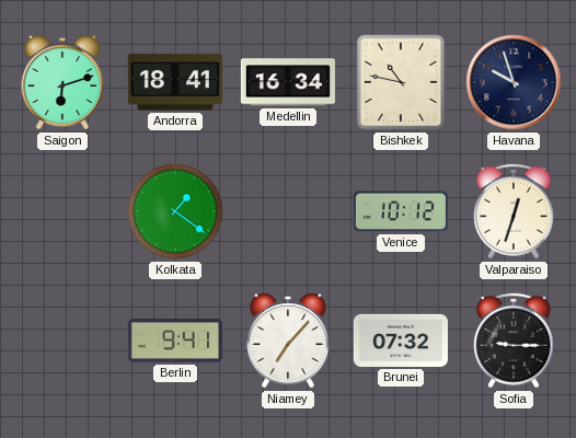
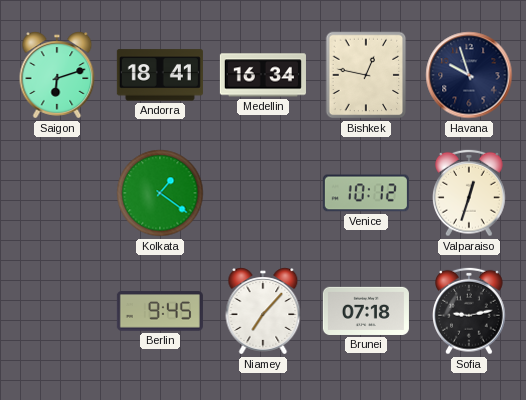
Bishkek: 10:47 -> 12:47
Berlin: 9:41 -> 9:45
Brunei: 07:32 -> 07:18
Sofia: 9:15 -> 9:13
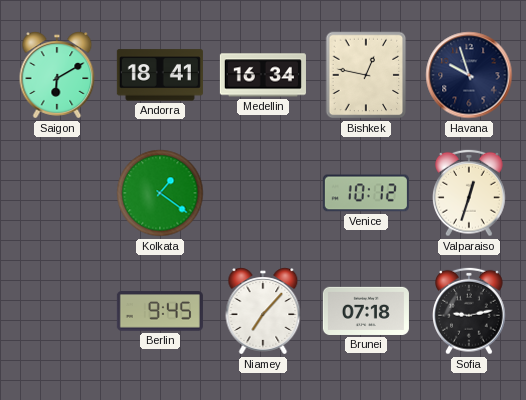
Saigon: 6:12 -> 6:10
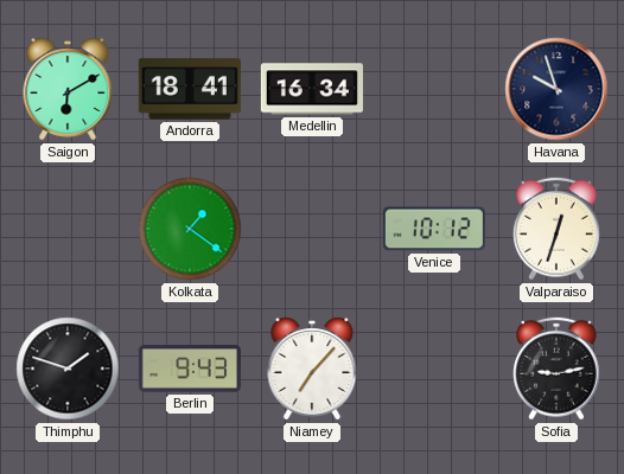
Bishkek: 12:47 -> none
Thimphu: none -> 1:48
Berlin: 9:45 -> 9:43
Brunei: 07:18 -> none
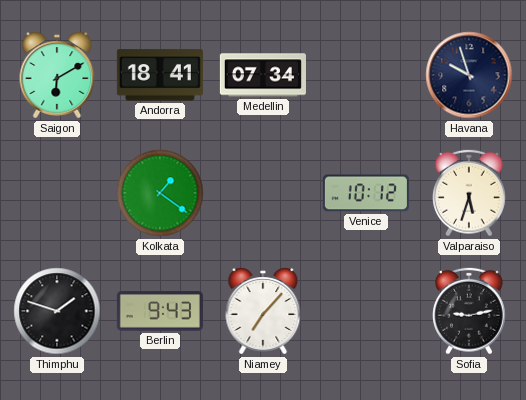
Medellin: 16:34 -> 07:34
Valparaiso: 12:33 -> 5:33
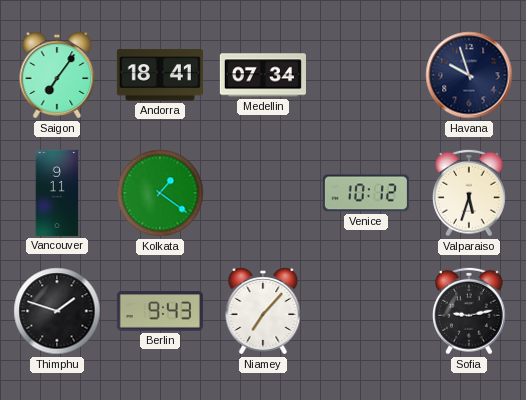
Saigon: 6:10 -> 7:06
Vancouver: none -> 9:11
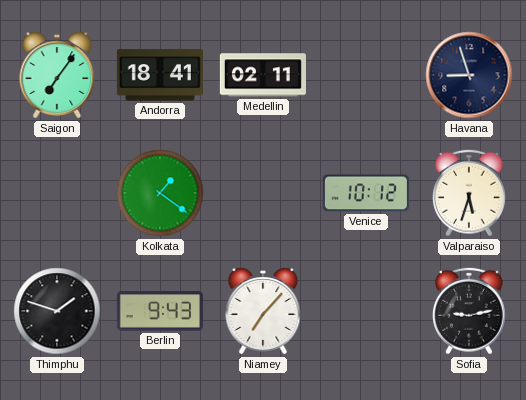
Medellin: 07:34 -> 02:11
Havana: 9:57 -> 8:57
Vancouver: 9:11 -> none
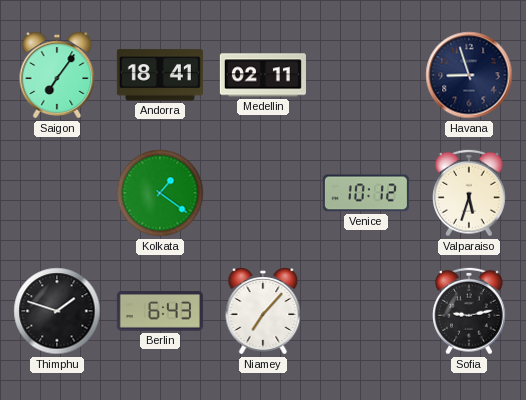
Berlin: 9:43 -> 6:43
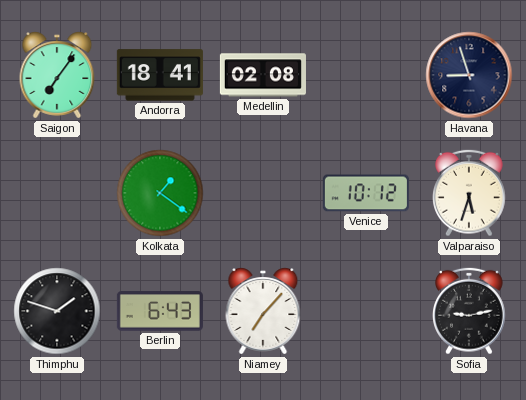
Medellin: 02:11 -> 02:08
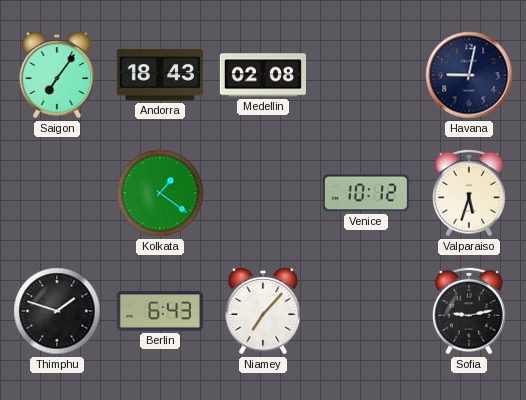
Andorra: 18:41 -> 18:43
Havana: 8:57 -> 9:02
